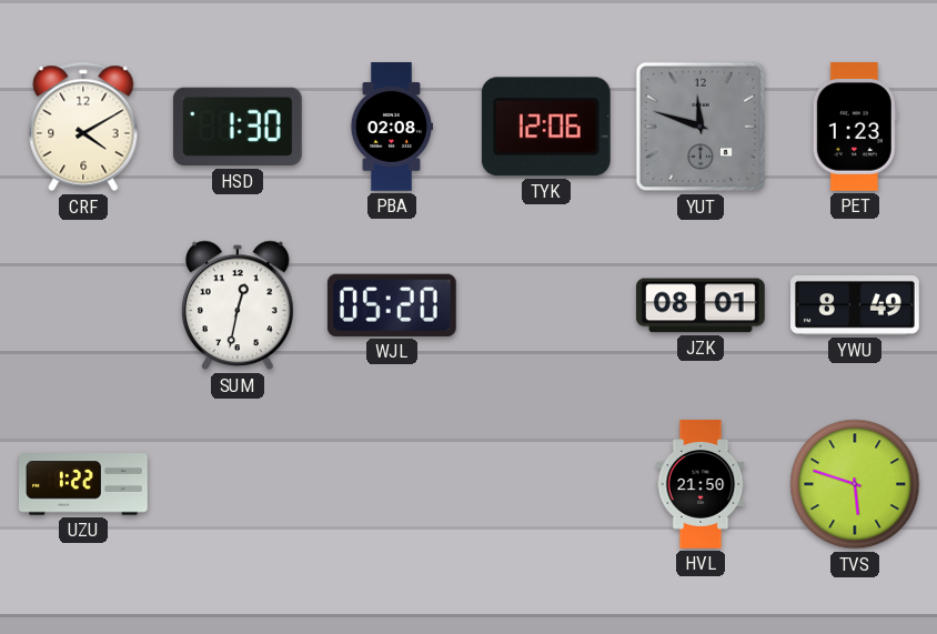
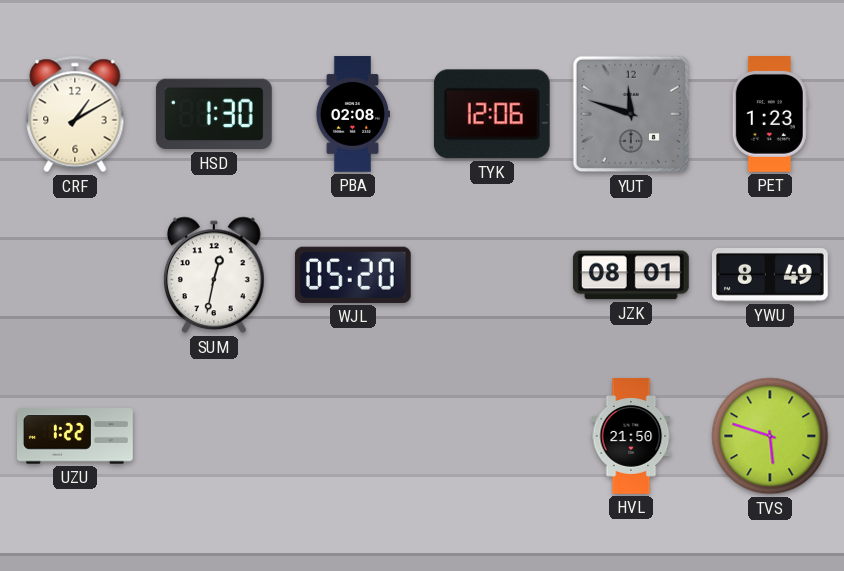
CRF: 4:10 -> 1:10
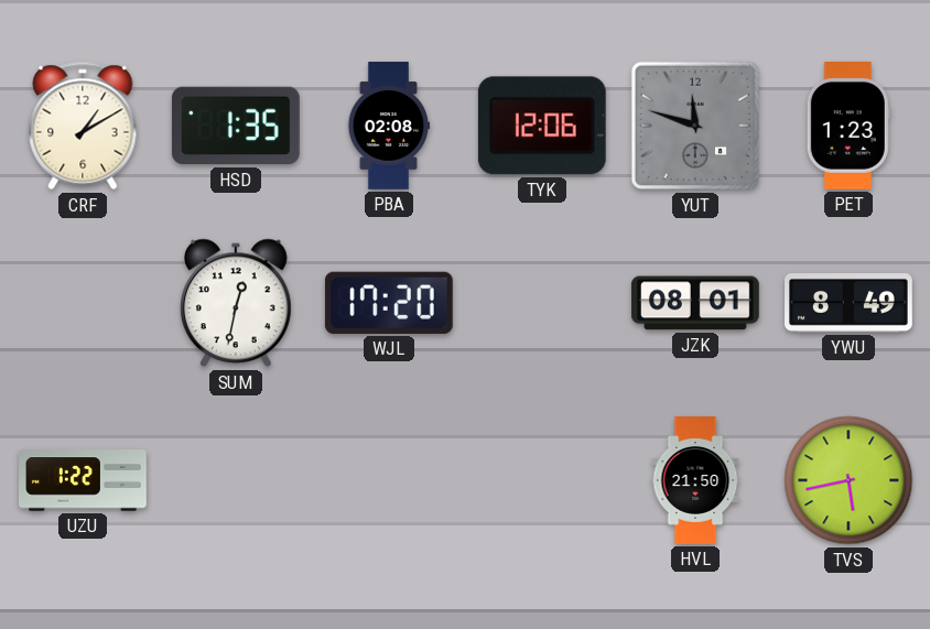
HSD: 1:30 -> 1:35
WJL: 05:20 -> 17:20
TVS: 5:48 -> 5:43
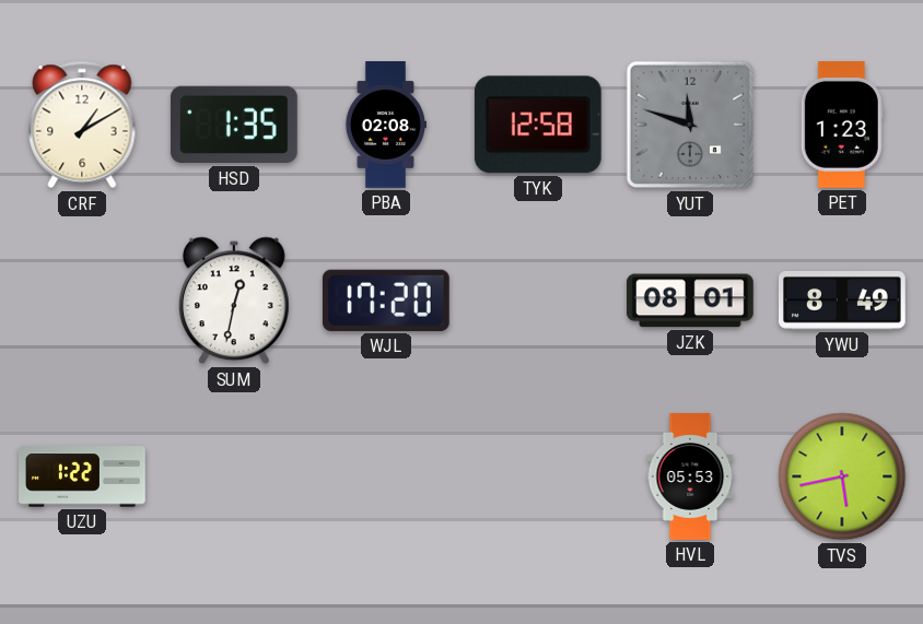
TYK: 12:06 -> 12:58
HVL: 21:50 -> 05:53
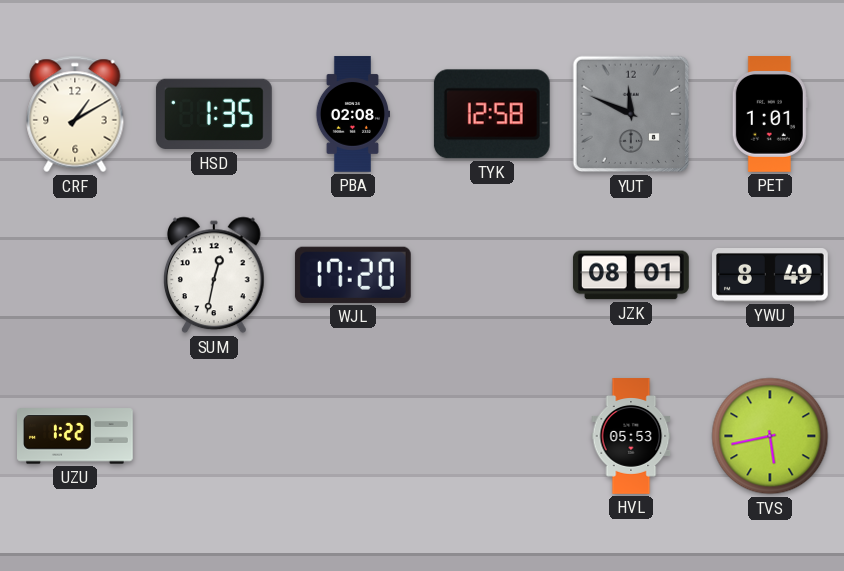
YUT: 11:48 -> 11:49
PET: 1:23 -> 1:01
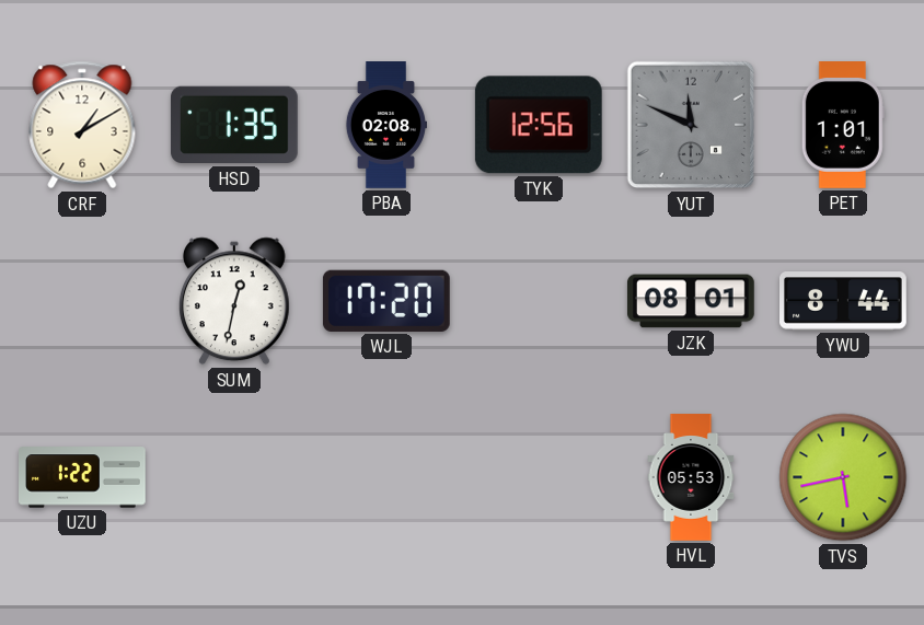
TYK: 12:58 -> 12:56
YWU: 8:49 -> 8:44
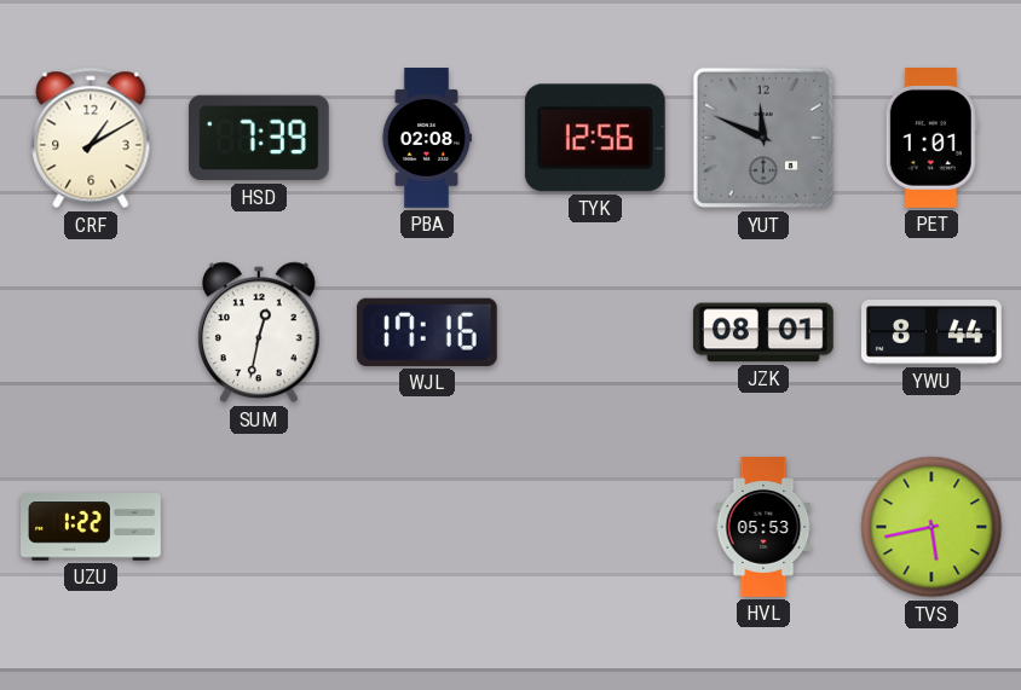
HSD: 1:35 -> 7:39
WJL: 17:20 -> 17:16
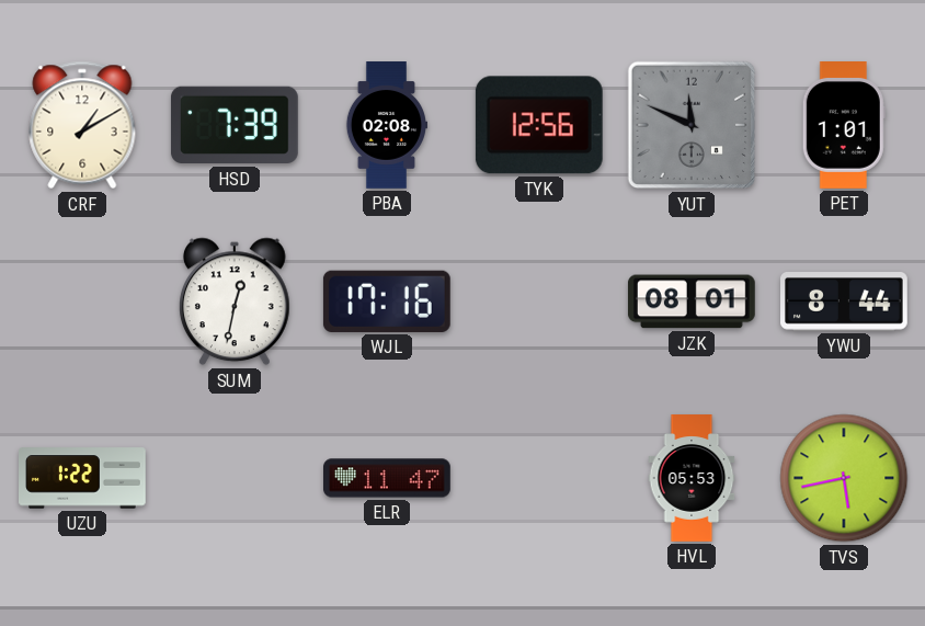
ELR: none -> 11:47
